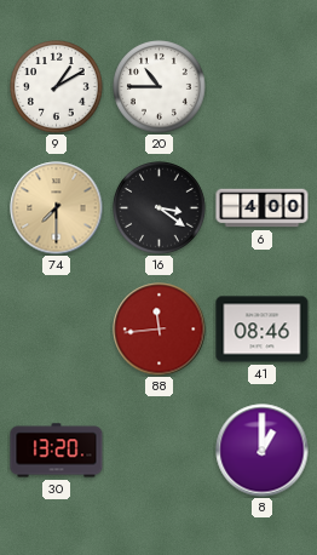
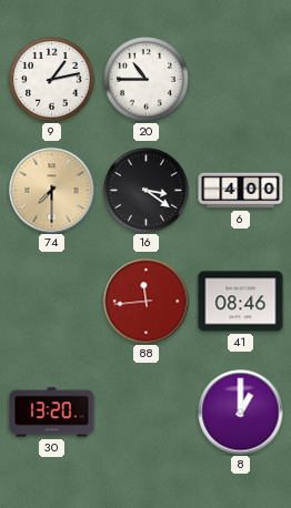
9: 1:10 -> 1:13
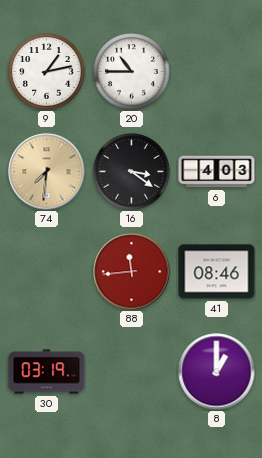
74: 7:30 -> 7:31
6: 4:00 -> 4:03
30: 13:20 -> 03:19
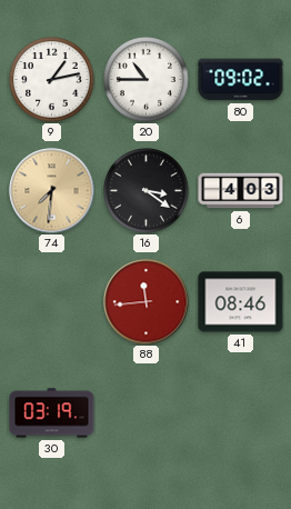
80: none -> 09:02
8: 1:00 -> none
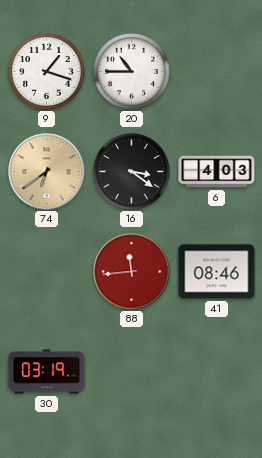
9: 1:13 -> 1:18
80: 09:02 -> none
74: 7:31 -> 6:39
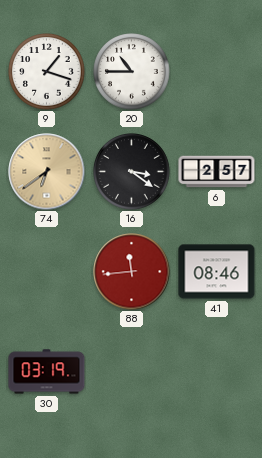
6: 4:03 -> 2:57
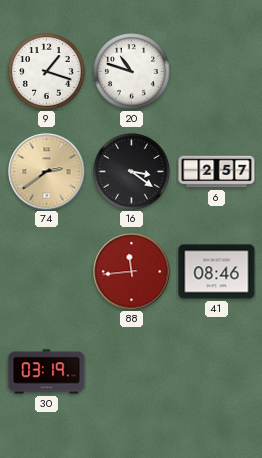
20: 10:45 -> 10:48
74: 6:39 -> 2:39
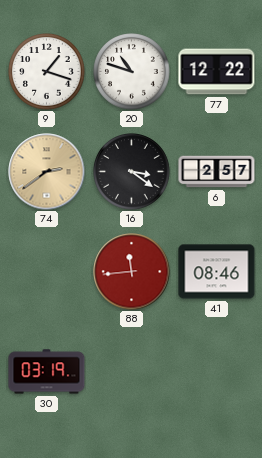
77: none -> 12:22
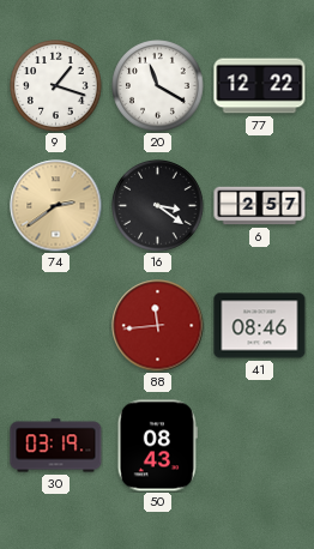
20: 10:48 -> 11:20
50: none -> 08:43
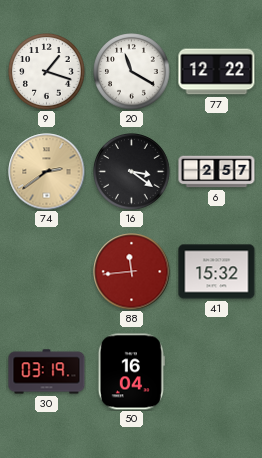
41: 08:46 -> 15:32
50: 08:43 -> 16:04
